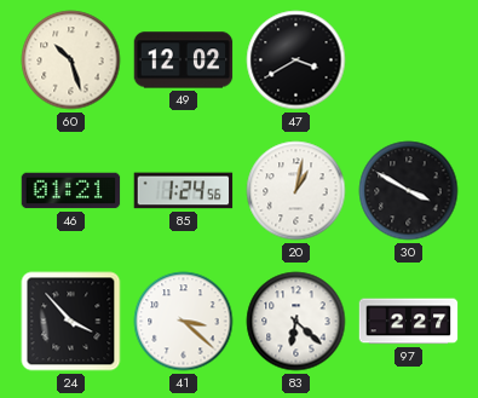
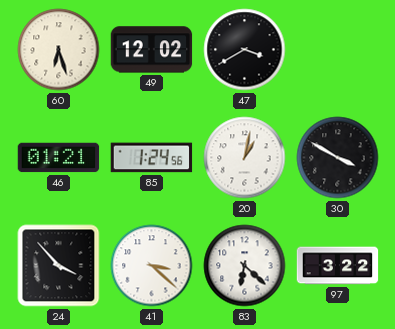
60: 10:27 -> 6:27
97: 2:27 -> 3:22
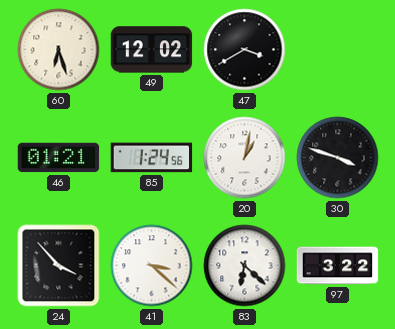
30: 3:50 -> 3:48
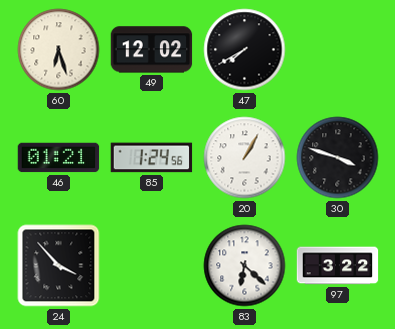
47: 3:40 -> 7:40
20: 1:02 -> 1:05
41: 3:22 -> none
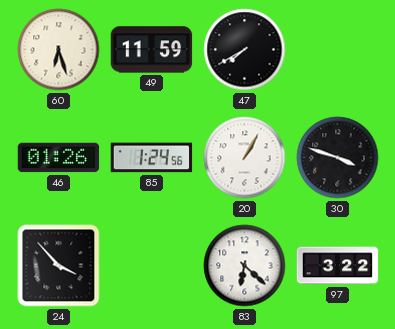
49: 12:02 -> 11:59
46: 01:21 -> 01:26
